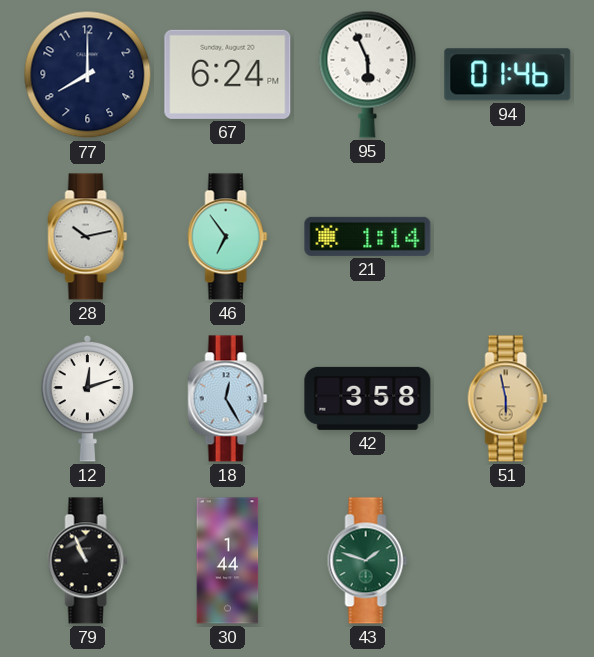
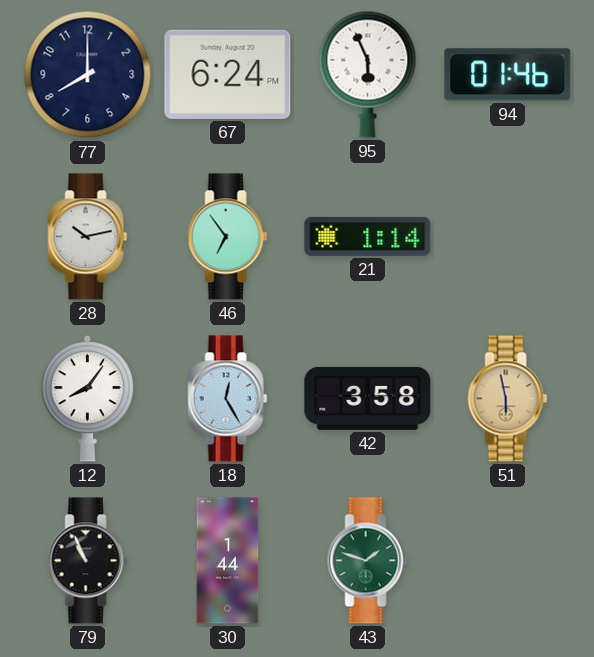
12: 12:12 -> 8:06
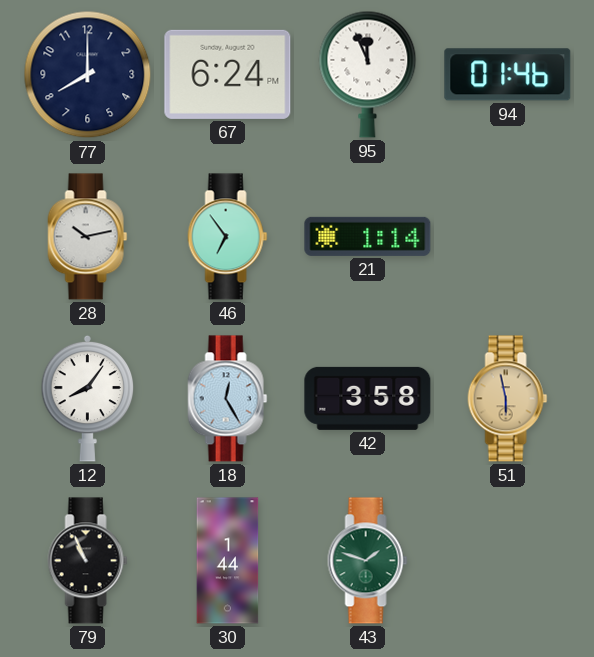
95: 5:56 -> 11:56
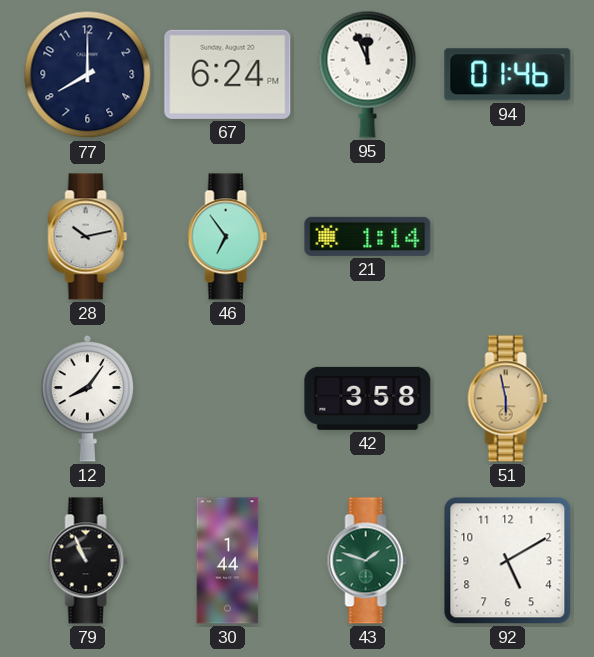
18: 12:25 -> none
92: none -> 5:10
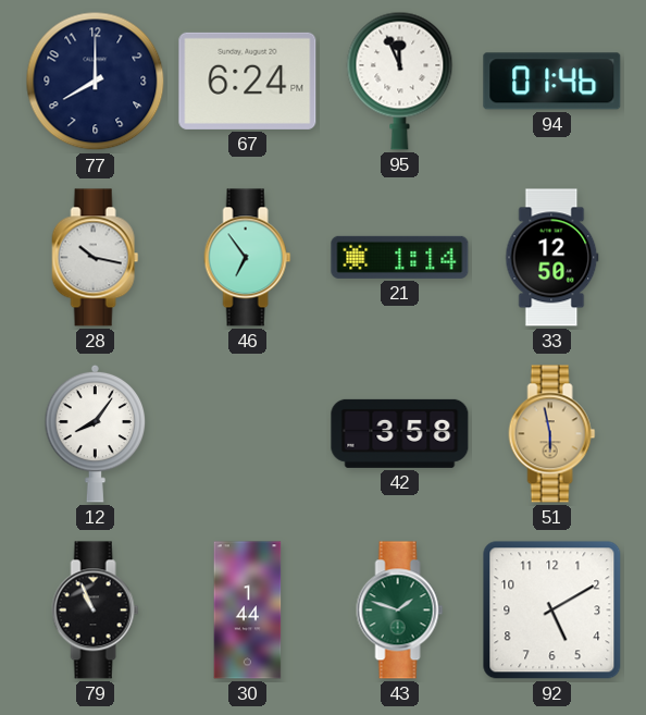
28: 10:13 -> 10:17
33: none -> 12:50
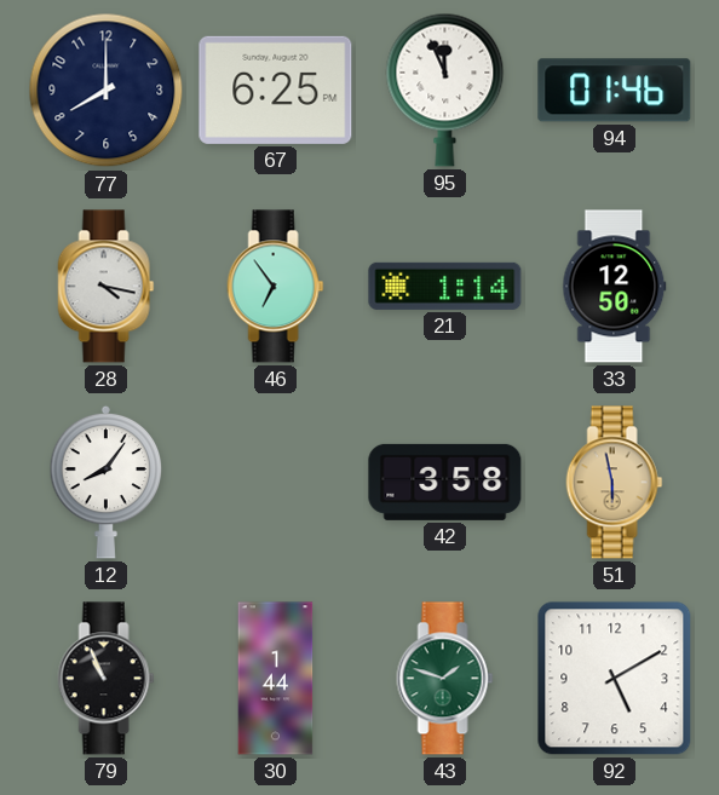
67: 6:24 -> 6:25
28: 10:17 -> 4:17
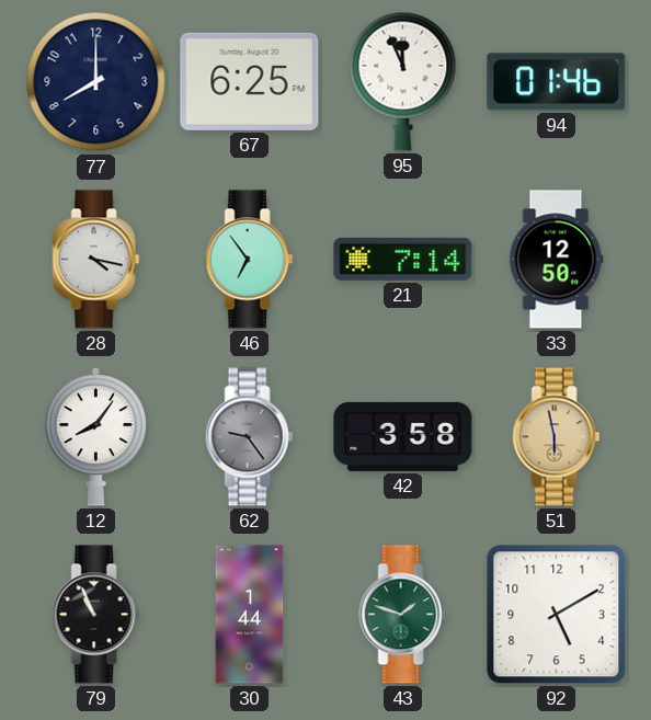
21: 1:14 -> 7:14
62: none -> 9:24
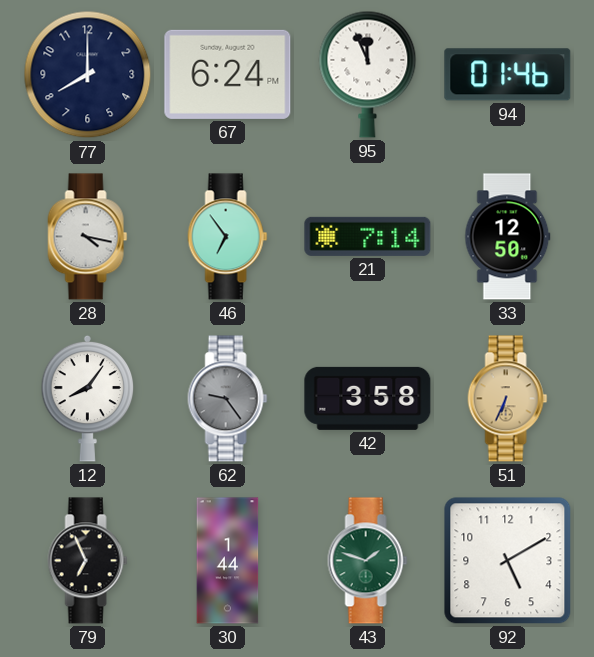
67: 6:25 -> 6:24
51: 5:58 -> 6:34
79: 10:56 -> 6:56
